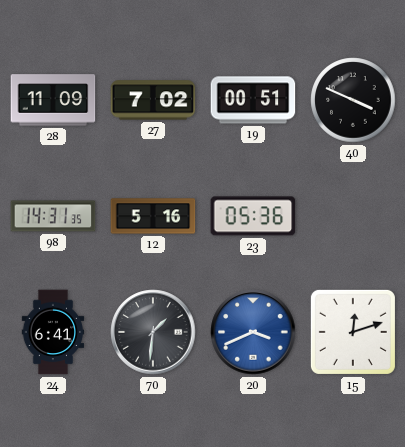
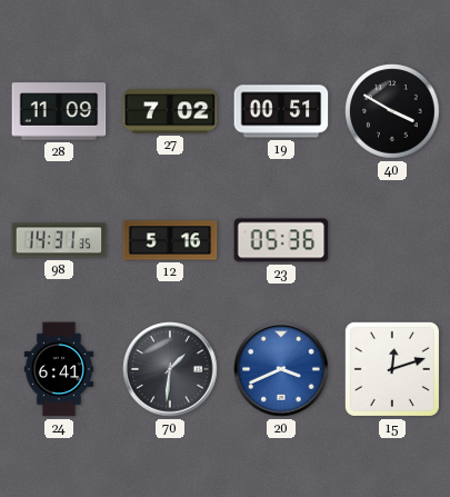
40: 3:49 -> 3:50
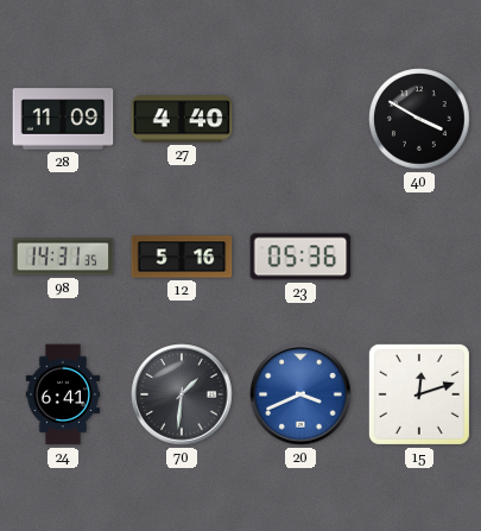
27: 7:02 -> 4:40
19: 00:51 -> none
